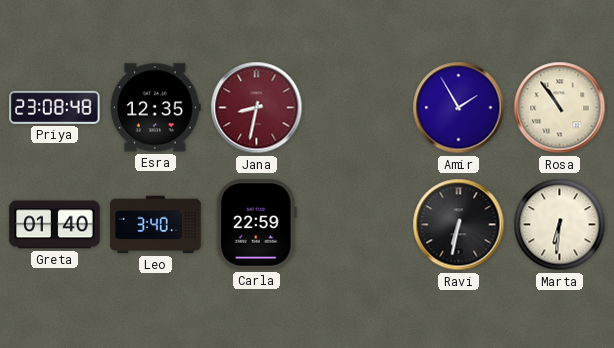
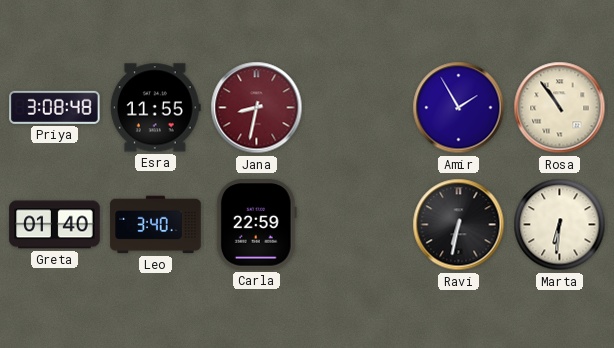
Priya: 23:08 -> 3:08
Esra: 12:35 -> 11:55
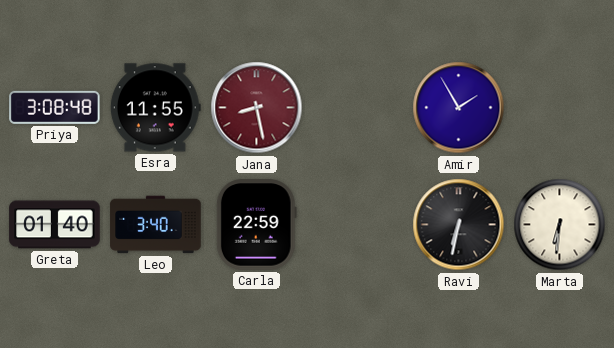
Jana: 8:32 -> 8:28
Rosa: 10:54 -> none
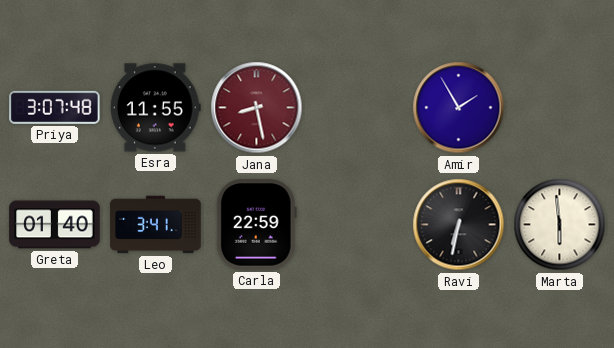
Priya: 3:08 -> 3:07
Leo: 3:40 -> 3:41
Marta: 6:31 -> 5:59
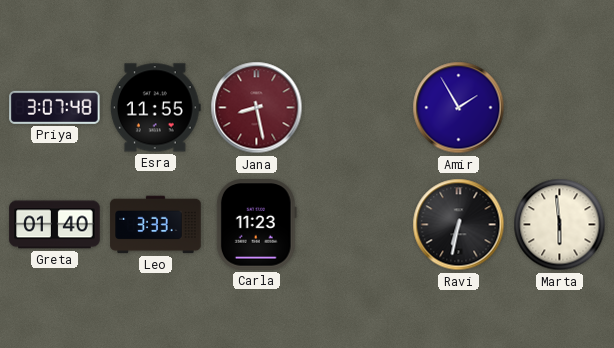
Leo: 3:41 -> 3:33
Carla: 22:59 -> 11:23
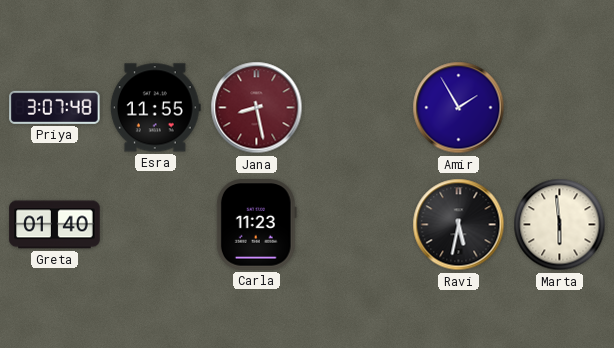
Leo: 3:33 -> none
Ravi: 6:32 -> 5:32
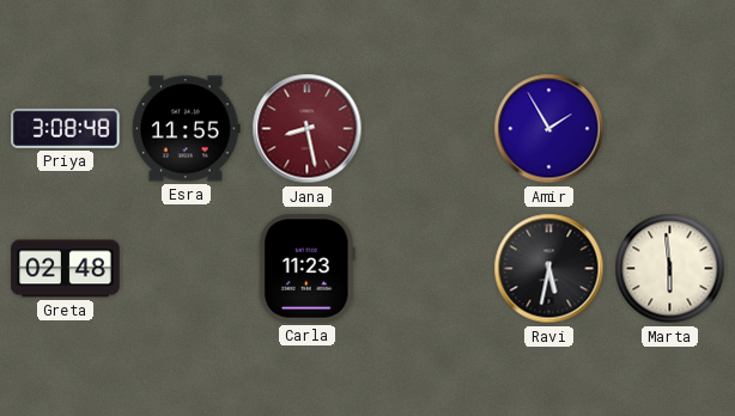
Priya: 3:07 -> 3:08
Greta: 01:40 -> 02:48
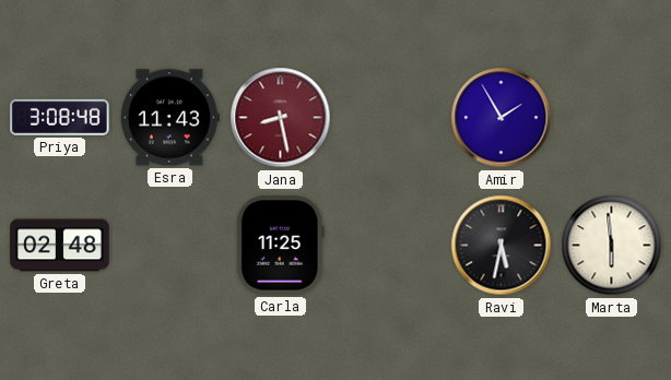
Esra: 11:55 -> 11:43
Carla: 11:23 -> 11:25
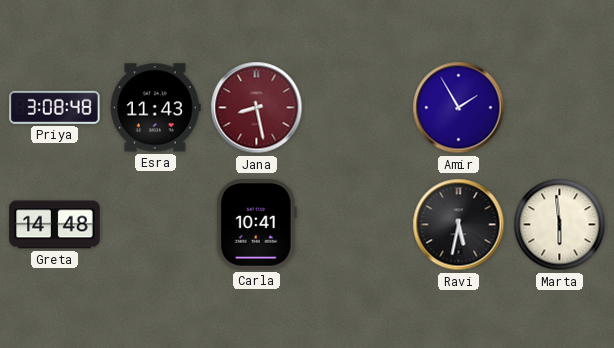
Greta: 02:48 -> 14:48
Carla: 11:25 -> 10:41
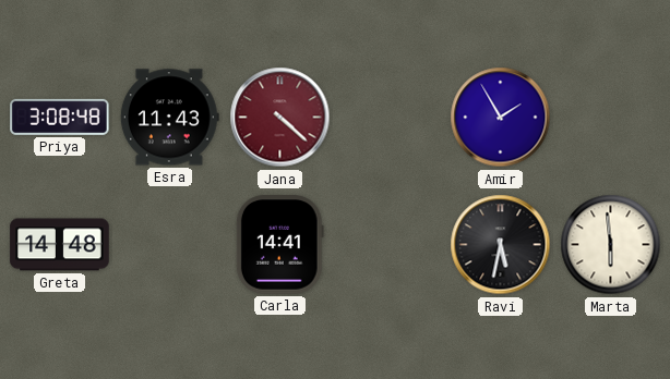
Jana: 8:28 -> 4:22
Carla: 10:41 -> 14:41
